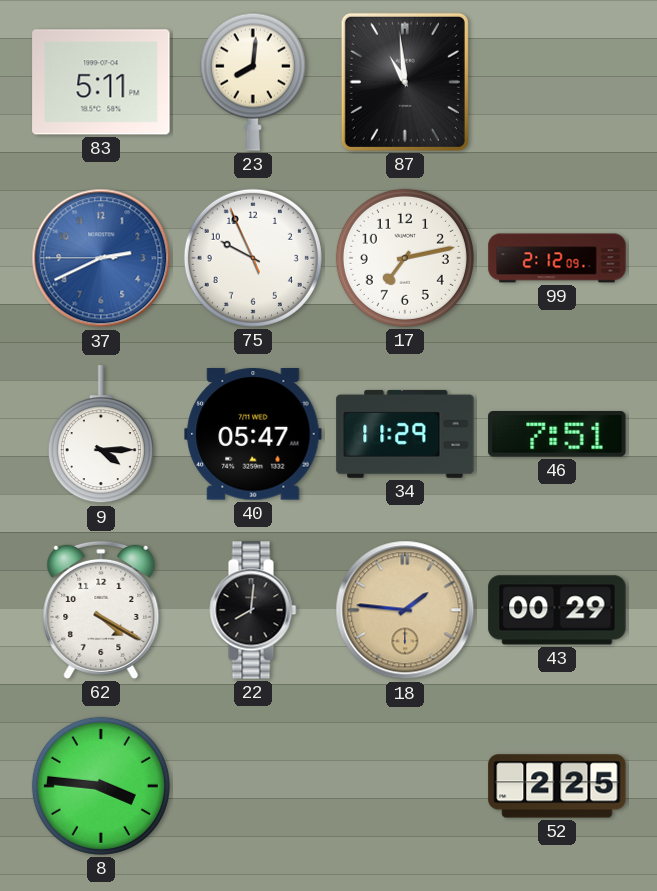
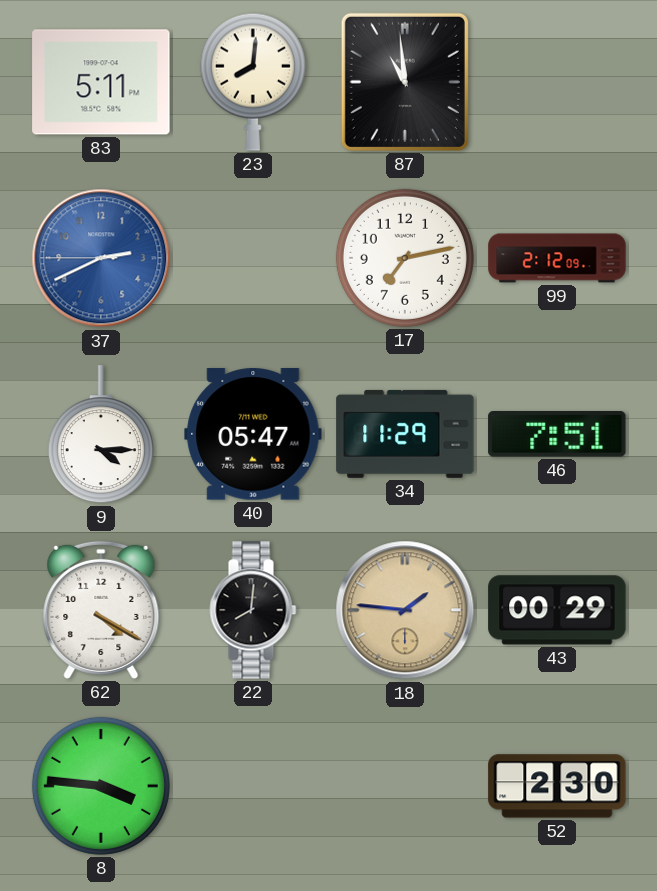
75: 9:55 -> none
52: 2:25 -> 2:30
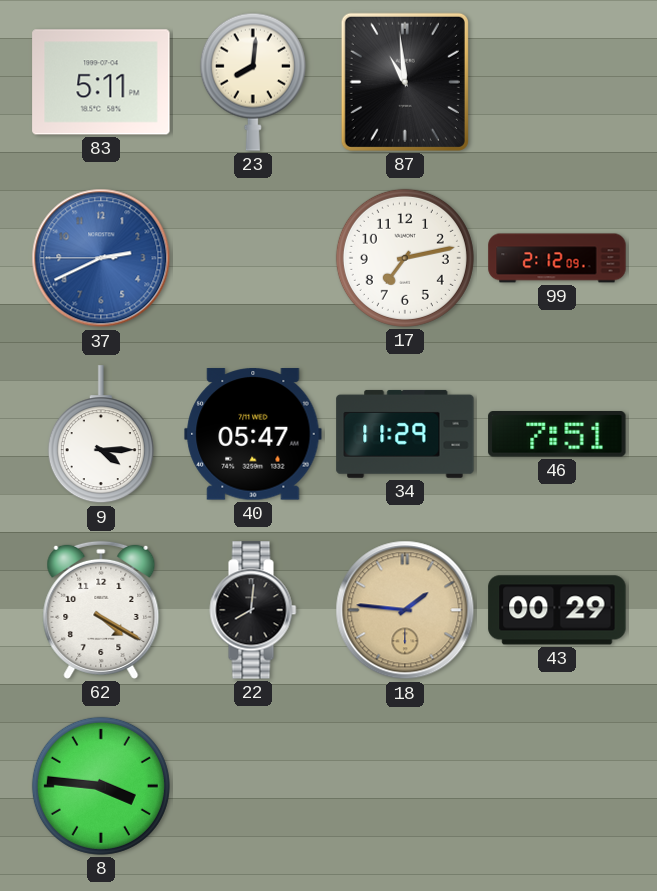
52: 2:30 -> none
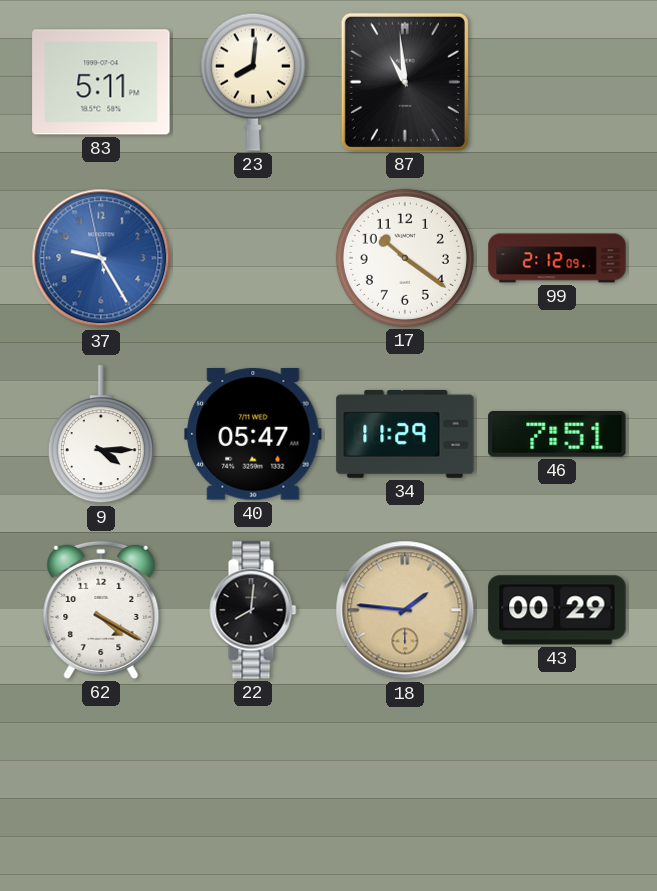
37: 2:40 -> 9:24
17: 7:13 -> 10:21
8: 3:46 -> none
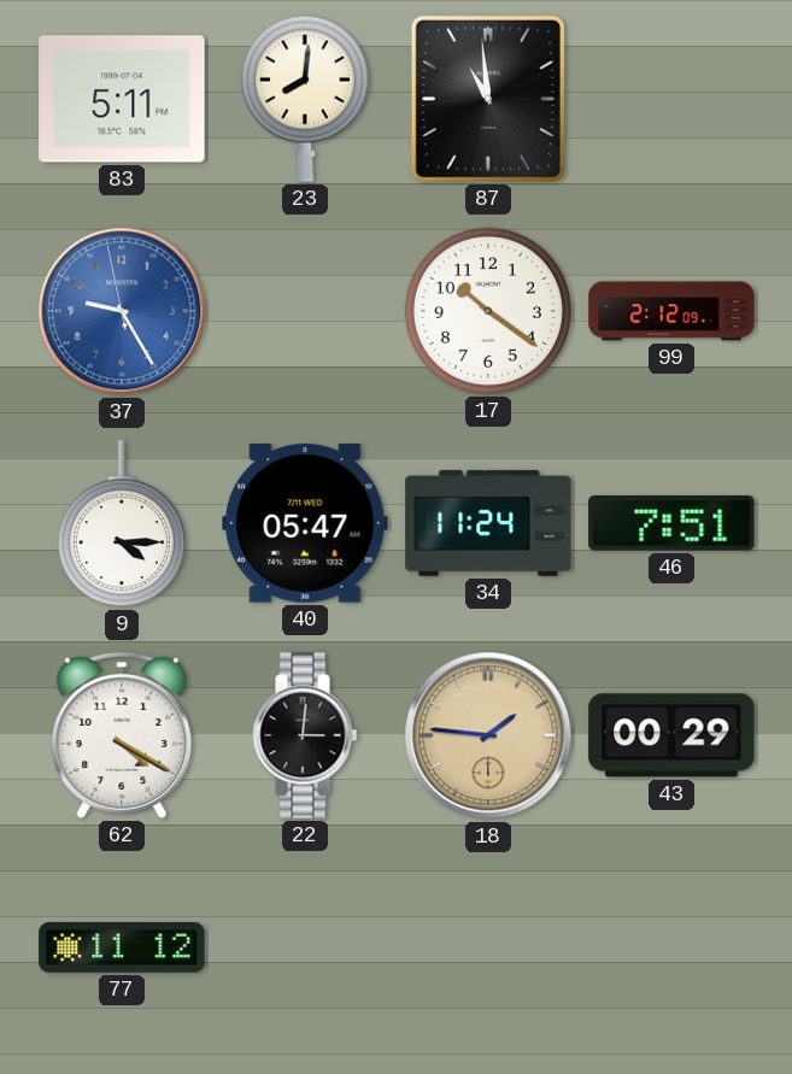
34: 11:29 -> 11:24
22: 8:01 -> 3:01
77: none -> 11:12
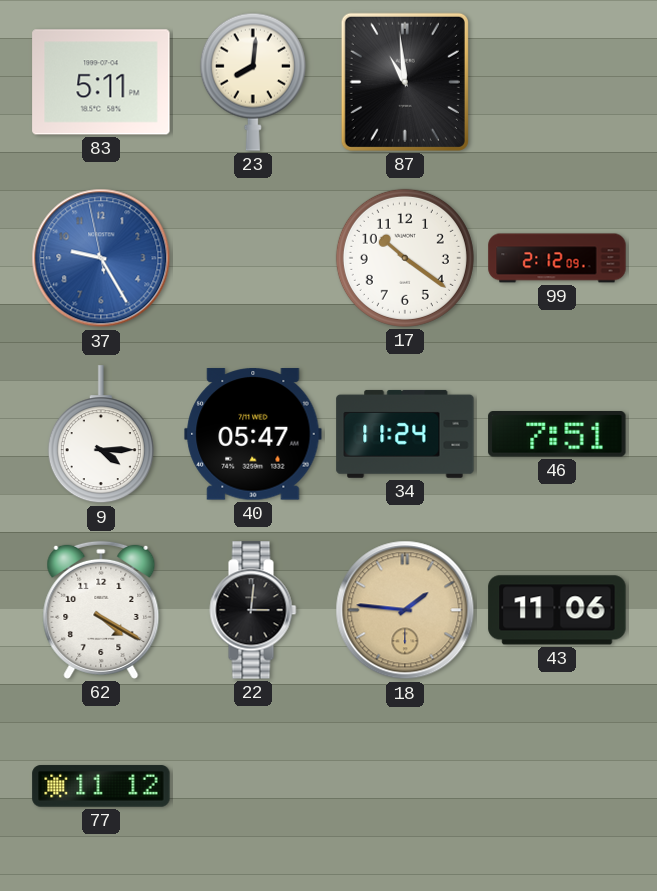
43: 00:29 -> 11:06
